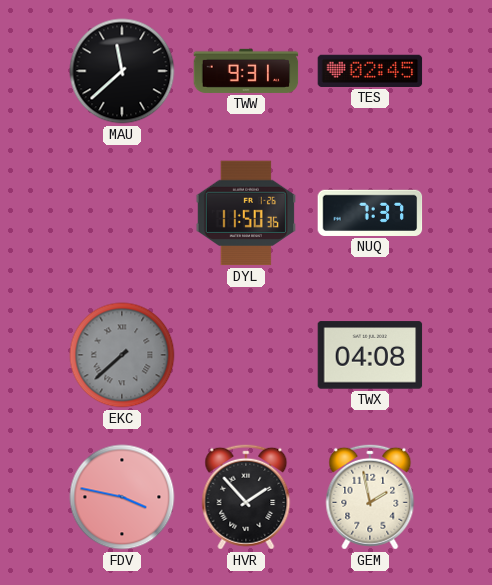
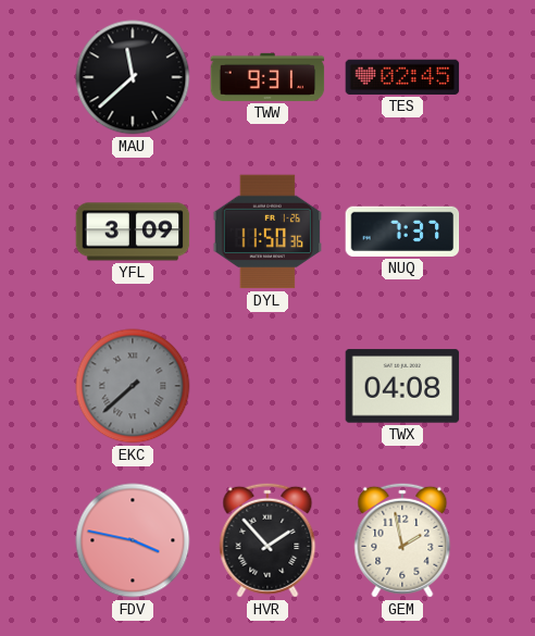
YFL: none -> 3:09
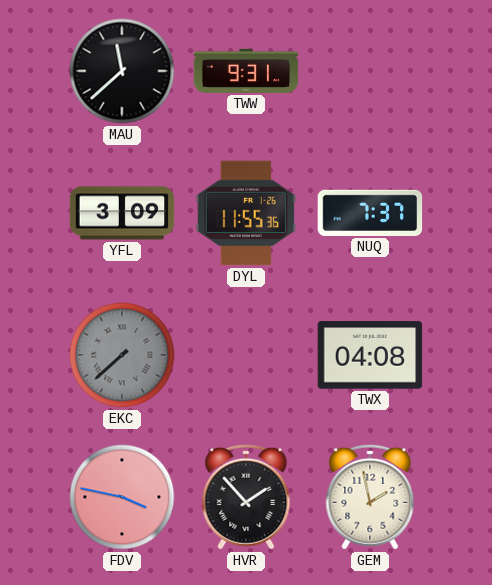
TES: 02:45 -> none
DYL: 11:50 -> 11:55
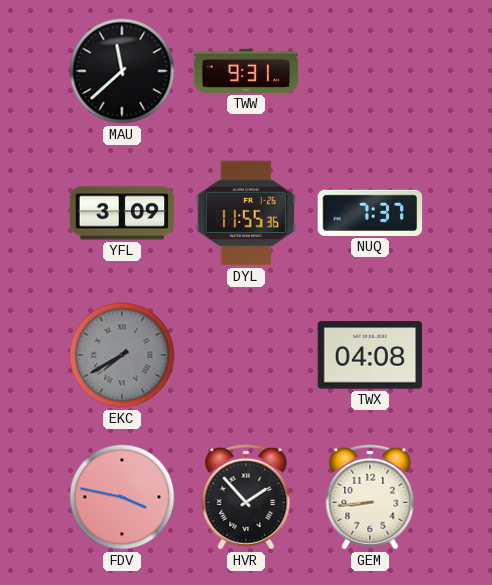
EKC: 7:38 -> 7:40
GEM: 1:58 -> 8:44
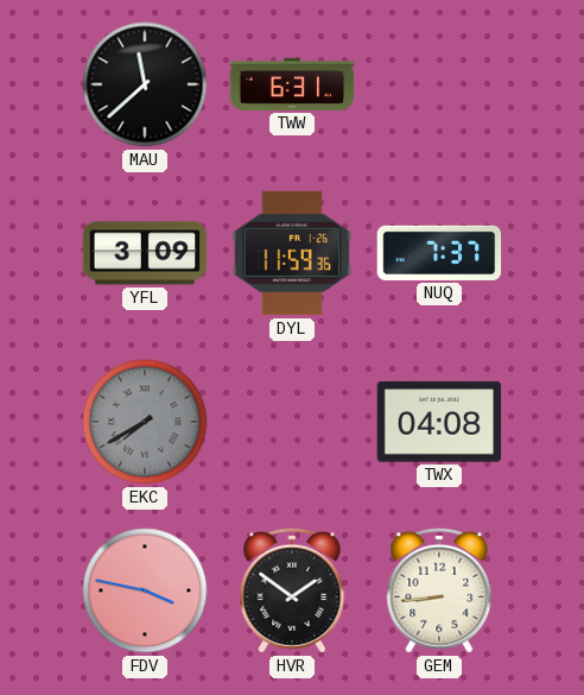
TWW: 9:31 -> 6:31
DYL: 11:55 -> 11:59
HVR: 1:53 -> 1:51
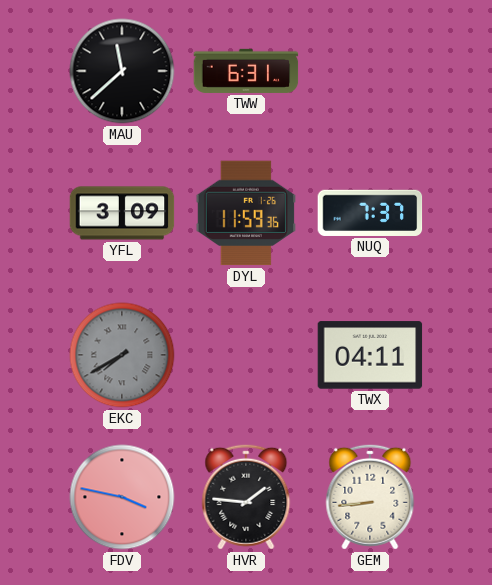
TWX: 04:08 -> 04:11
HVR: 1:51 -> 1:46
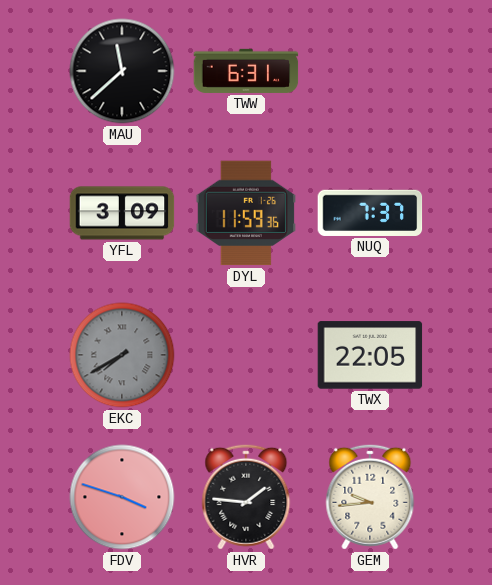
TWX: 04:11 -> 22:05
FDV: 3:47 -> 3:48
GEM: 8:44 -> 9:44
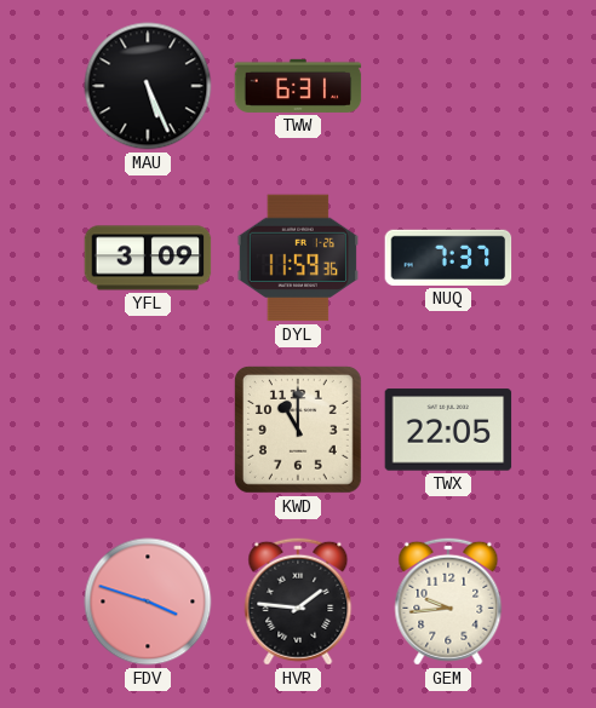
MAU: 11:38 -> 5:26
EKC: 7:40 -> none
KWD: none -> 11:00
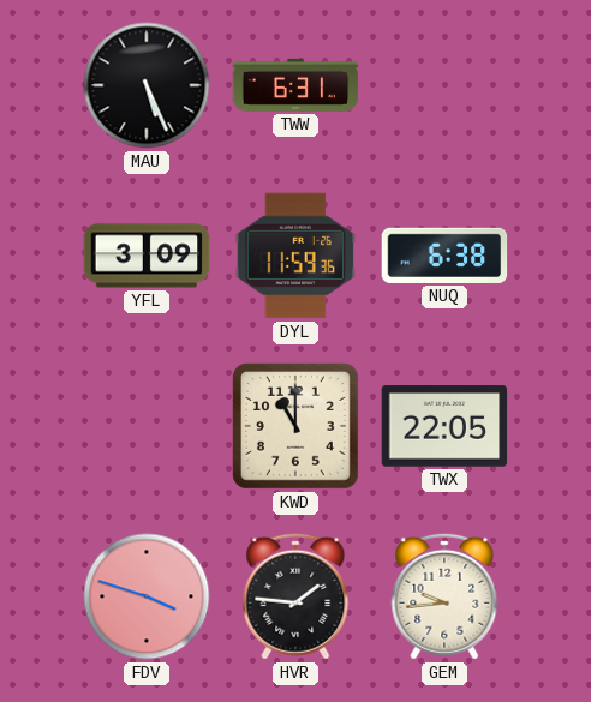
NUQ: 7:37 -> 6:38
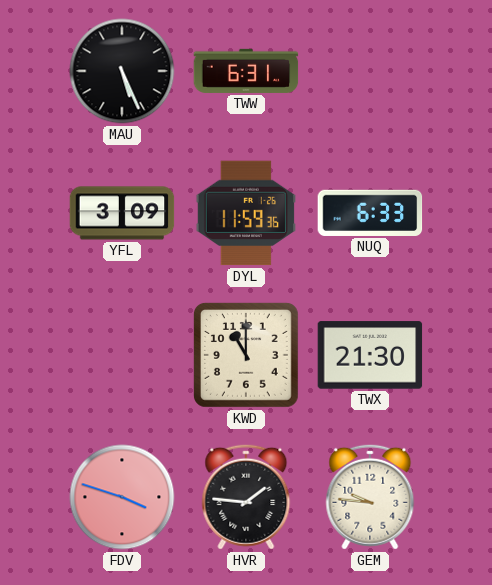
NUQ: 6:38 -> 6:33
TWX: 22:05 -> 21:30
GEM: 9:44 -> 9:46
